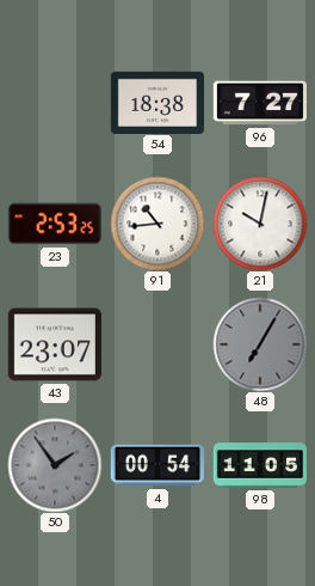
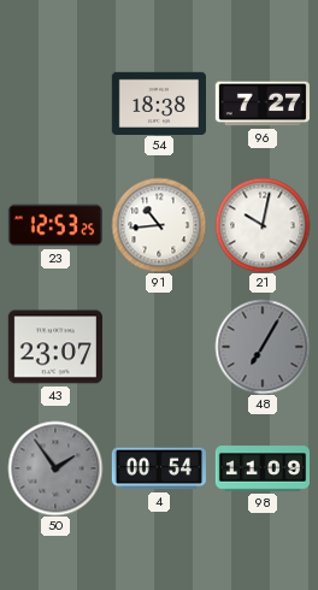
23: 2:53 -> 12:53
98: 11:05 -> 11:09
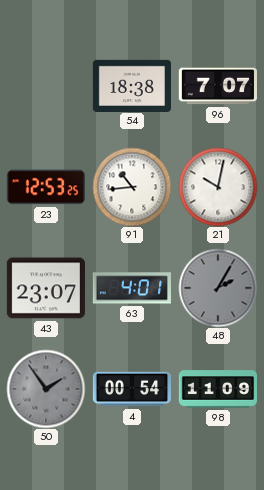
96: 7:27 -> 7:07
63: none -> 4:01
48: 7:05 -> 2:05
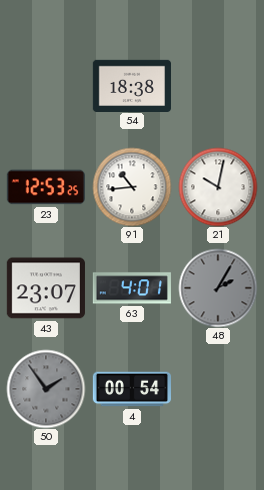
96: 7:07 -> none
98: 11:09 -> none
